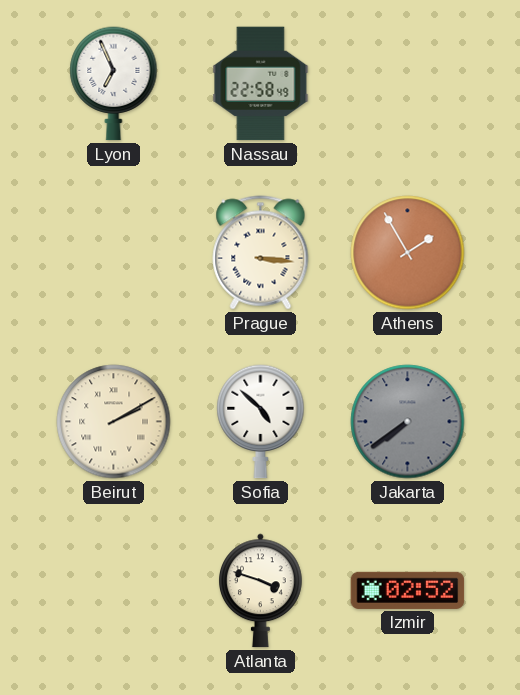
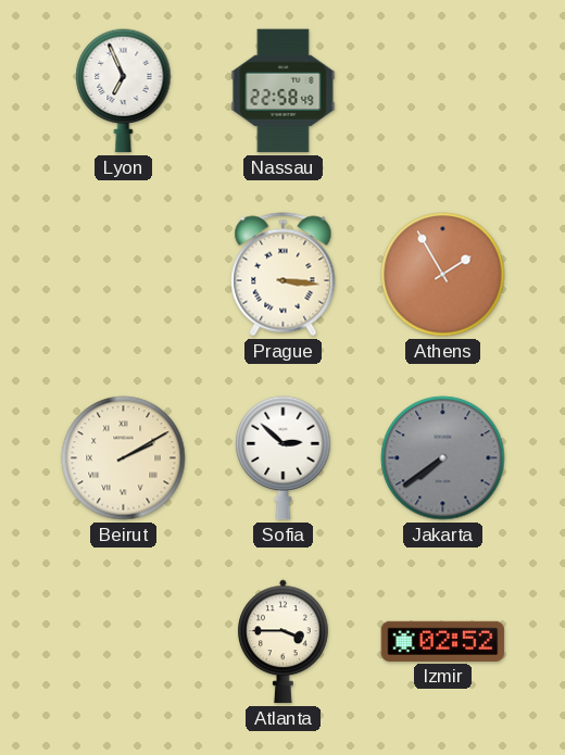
Sofia: 4:52 -> 2:52
Atlanta: 3:48 -> 3:45
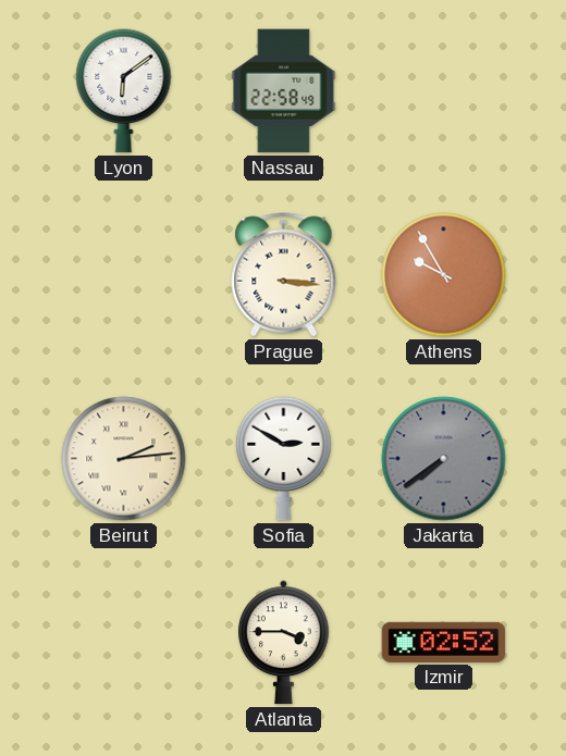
Lyon: 6:56 -> 6:09
Athens: 1:55 -> 9:55
Beirut: 2:10 -> 2:14
Sofia: 2:52 -> 2:50
